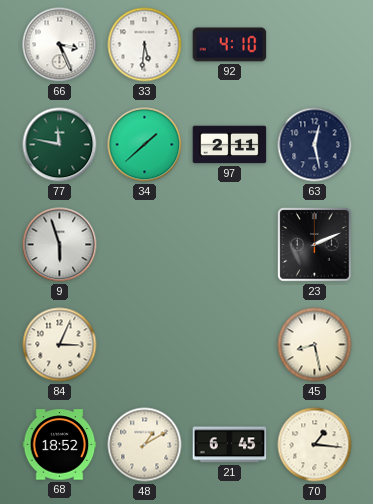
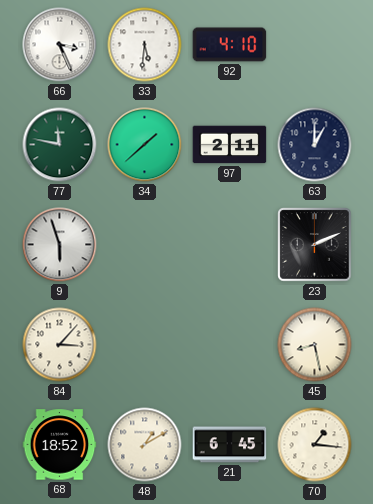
63: 12:28 -> 1:00
84: 3:04 -> 3:07
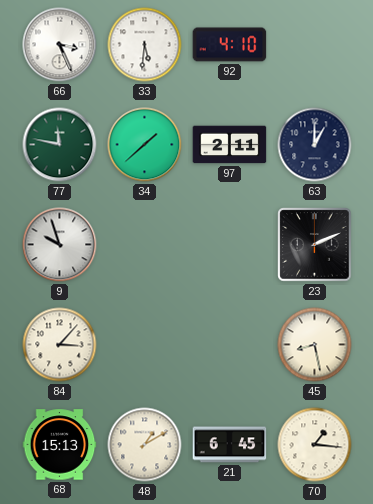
9: 5:57 -> 9:57
68: 18:52 -> 15:13
